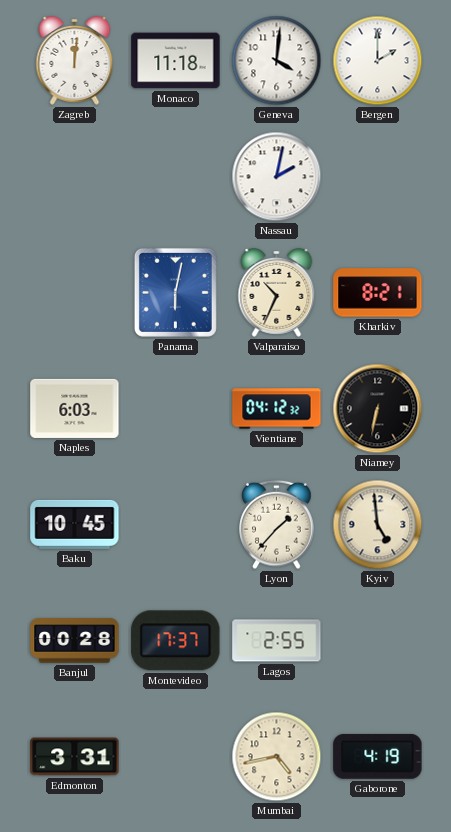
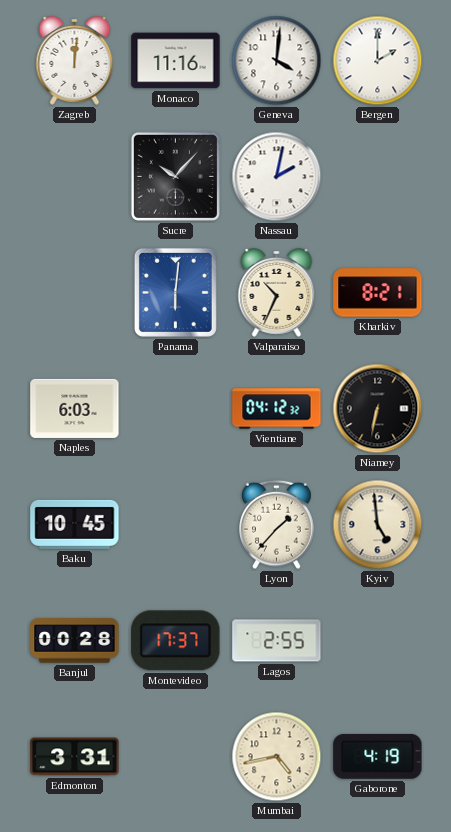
Monaco: 11:18 -> 11:16
Sucre: none -> 10:07
Panama: 6:02 -> 6:01
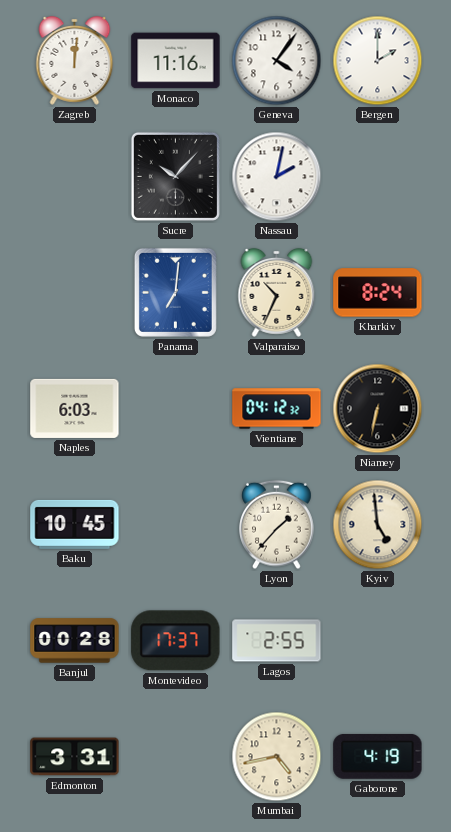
Geneva: 4:01 -> 4:06
Panama: 6:01 -> 7:01
Kharkiv: 8:21 -> 8:24
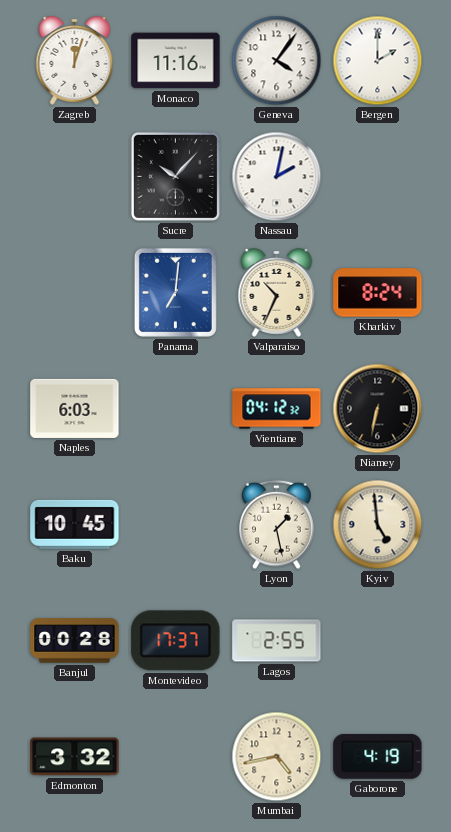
Zagreb: 12:01 -> 12:03
Lyon: 1:37 -> 1:28
Edmonton: 3:31 -> 3:32
